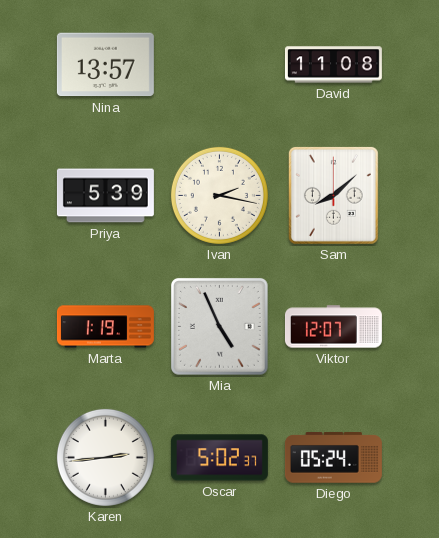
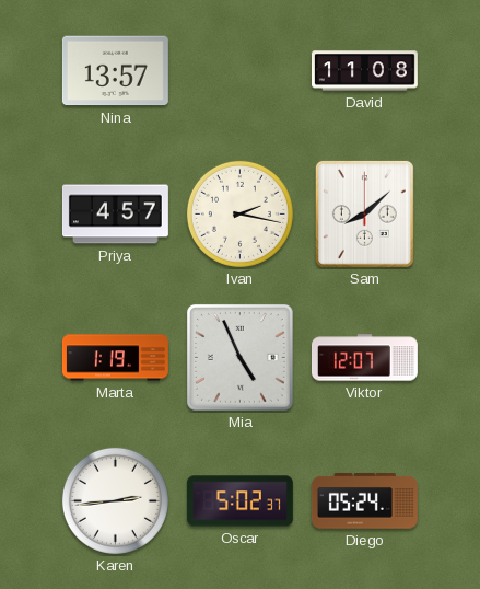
Priya: 5:39 -> 4:57
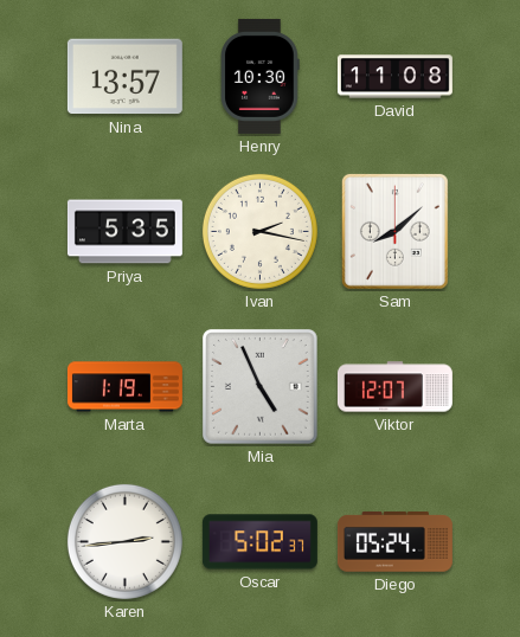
Henry: none -> 10:30
Priya: 4:57 -> 5:35
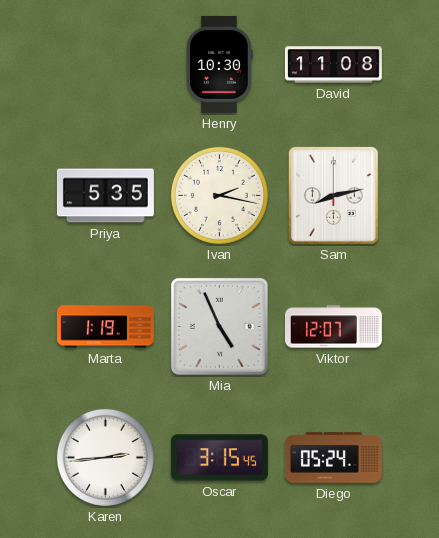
Nina: 13:57 -> none
Sam: 8:08 -> 8:13
Oscar: 5:02 -> 3:15
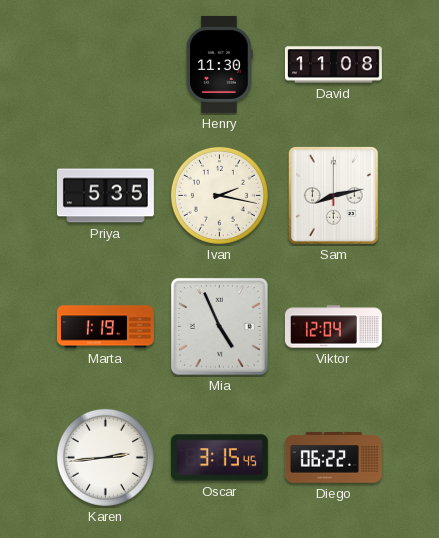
Henry: 10:30 -> 11:30
Viktor: 12:07 -> 12:04
Diego: 05:24 -> 06:22
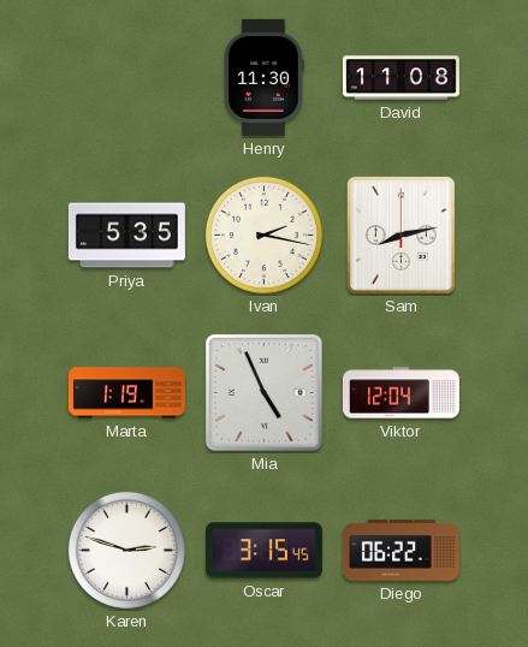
Karen: 2:44 -> 2:48
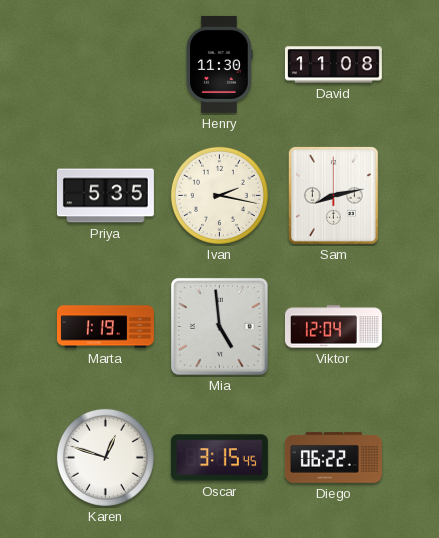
Mia: 4:56 -> 4:59
Karen: 2:48 -> 12:48
